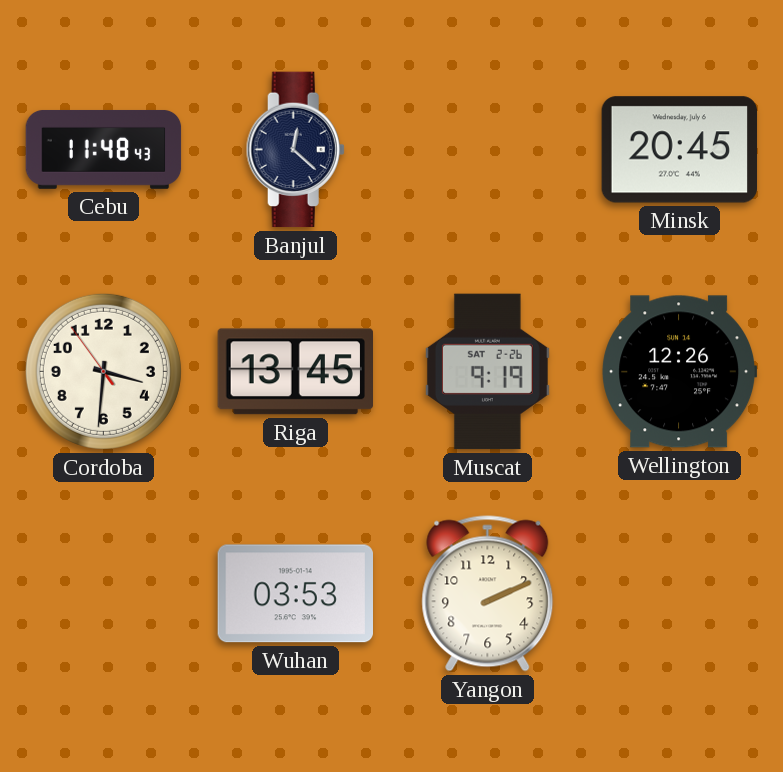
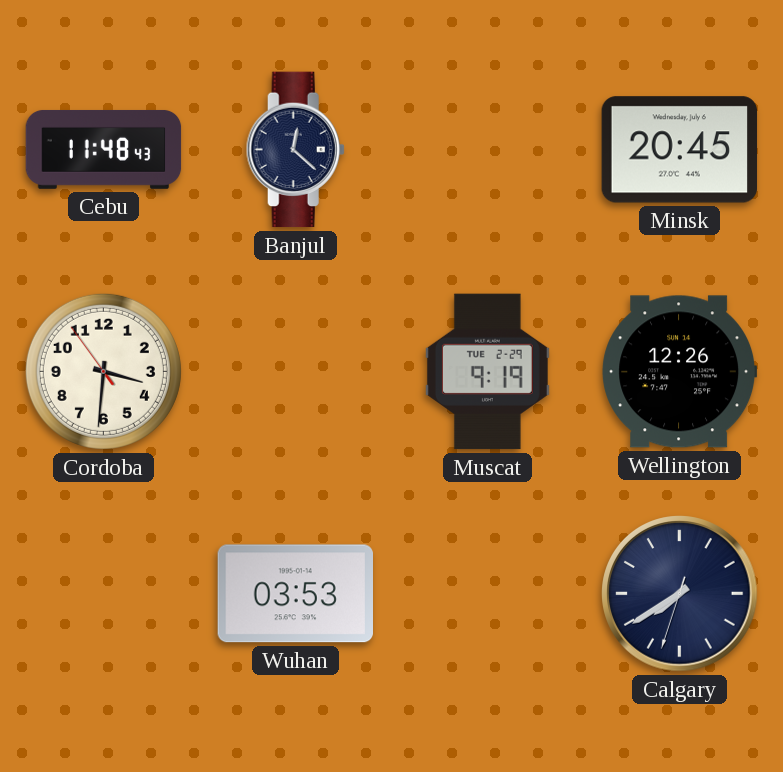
Riga: 13:45 -> none
Muscat date: SAT 2-26 -> TUE 2-29
Yangon: 2:11 -> none
Calgary: none -> 7:39
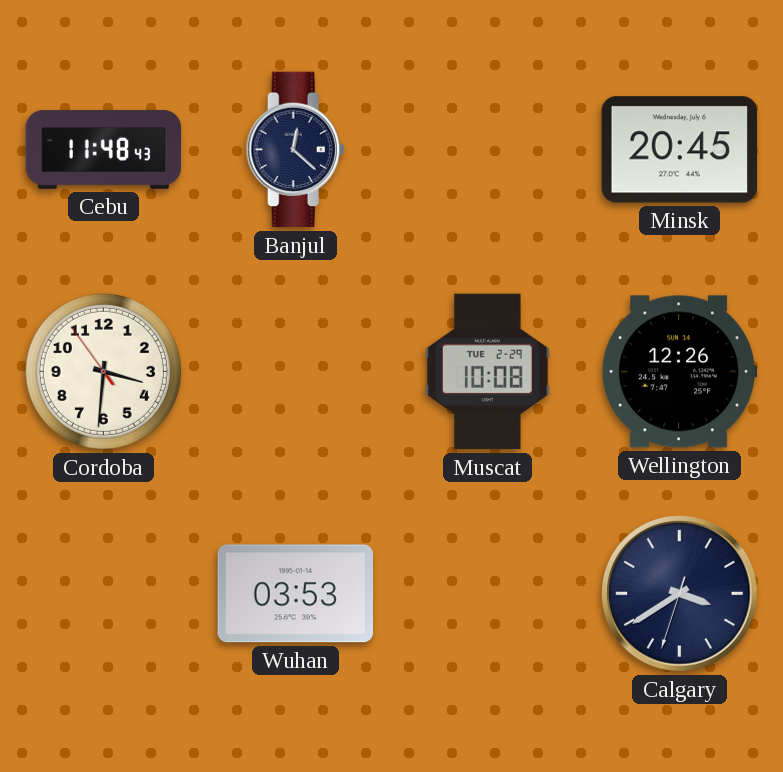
Muscat: 9:19 -> 10:08
Calgary: 7:39 -> 3:39
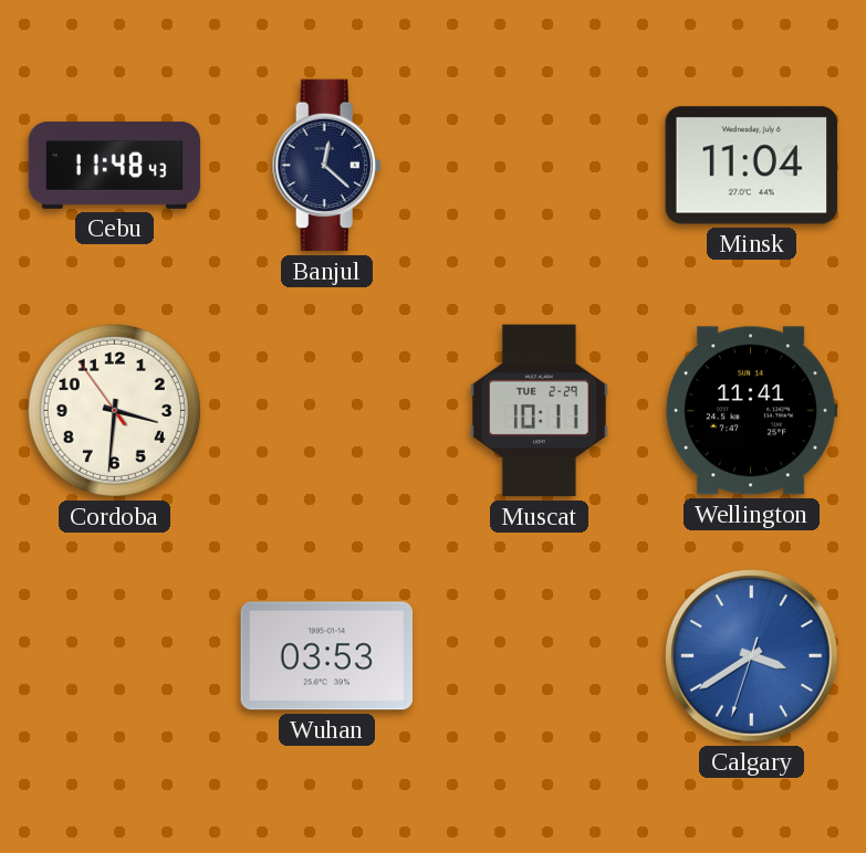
Minsk: 20:45 -> 11:04
Muscat: 10:08 -> 10:11
Wellington: 12:26 -> 11:41
Calgary dial: navy -> blue
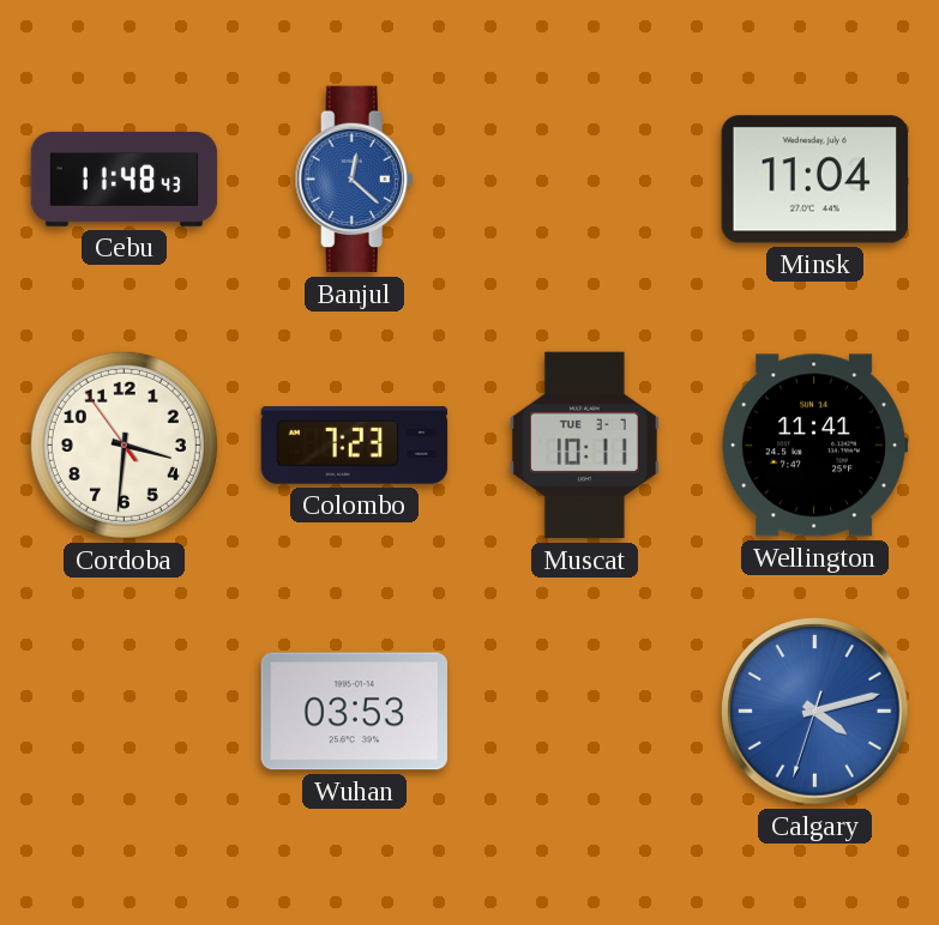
Banjul dial: navy -> blue
Colombo: none -> 7:23
Muscat date: TUE 2-29 -> TUE 3-7
Calgary: 3:39 -> 4:12
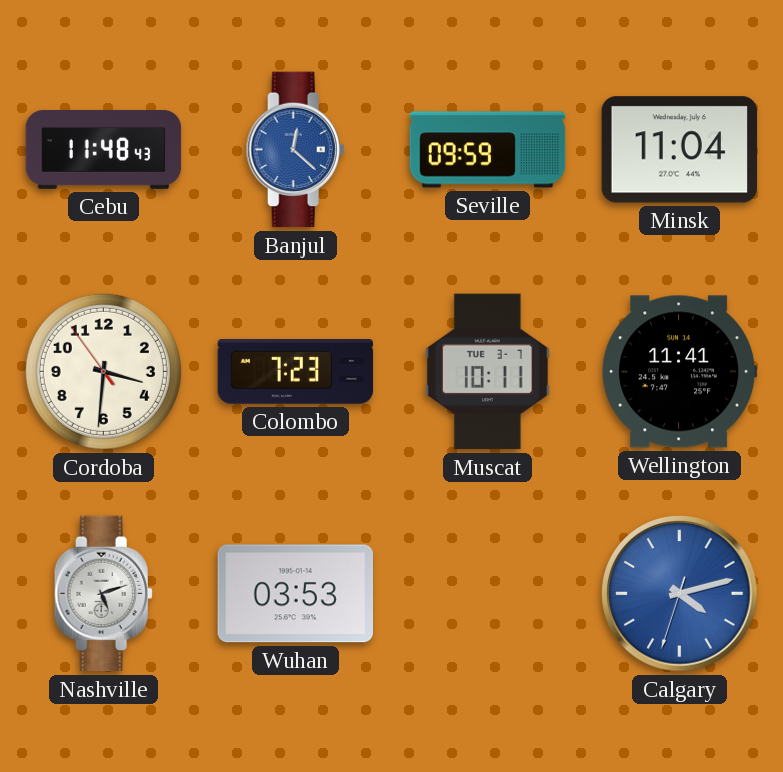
Seville: none -> 09:59
Nashville: none -> 5:12
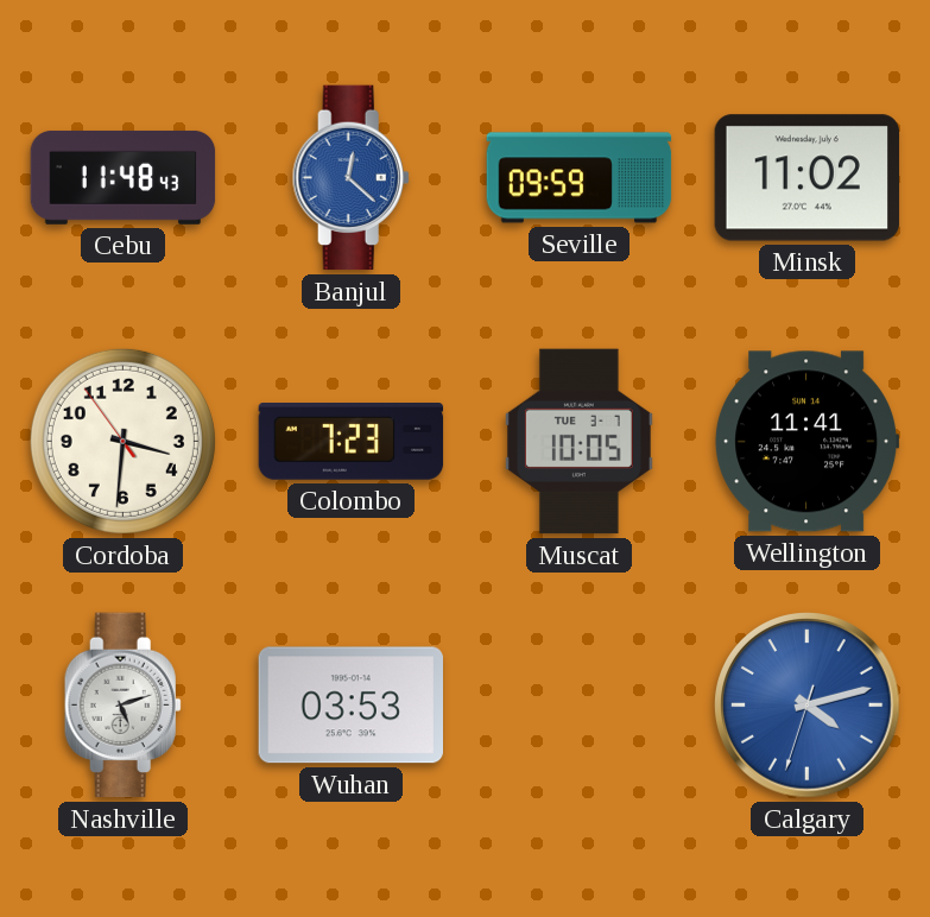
Minsk: 11:04 -> 11:02
Muscat: 10:11 -> 10:05
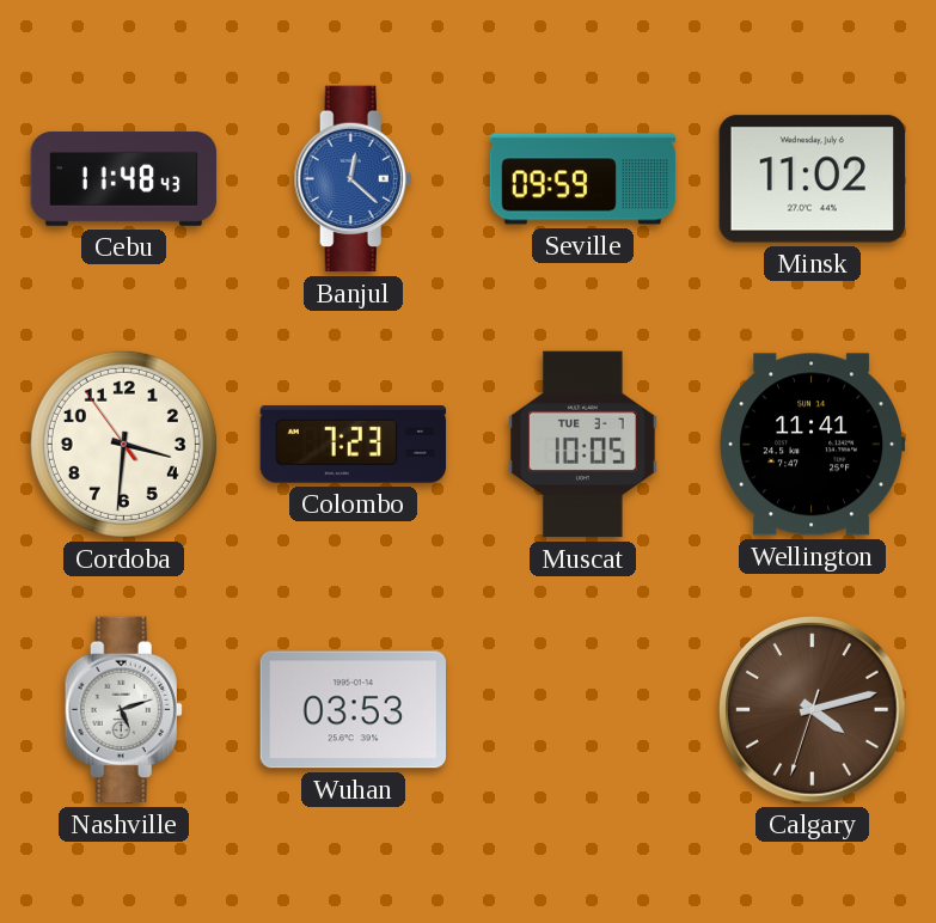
Calgary dial: blue -> brown
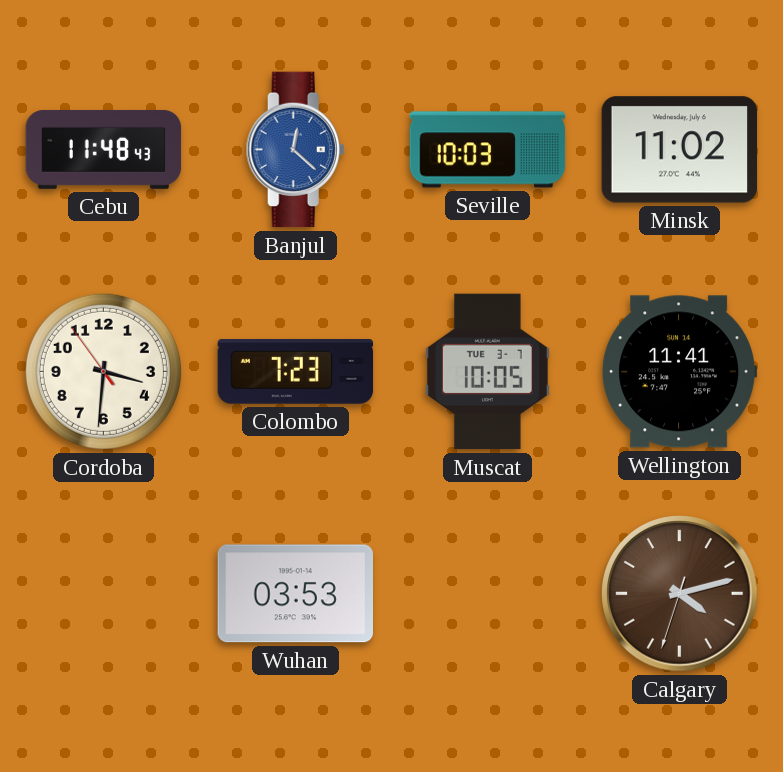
Seville: 09:59 -> 10:03
Nashville: 5:12 -> none
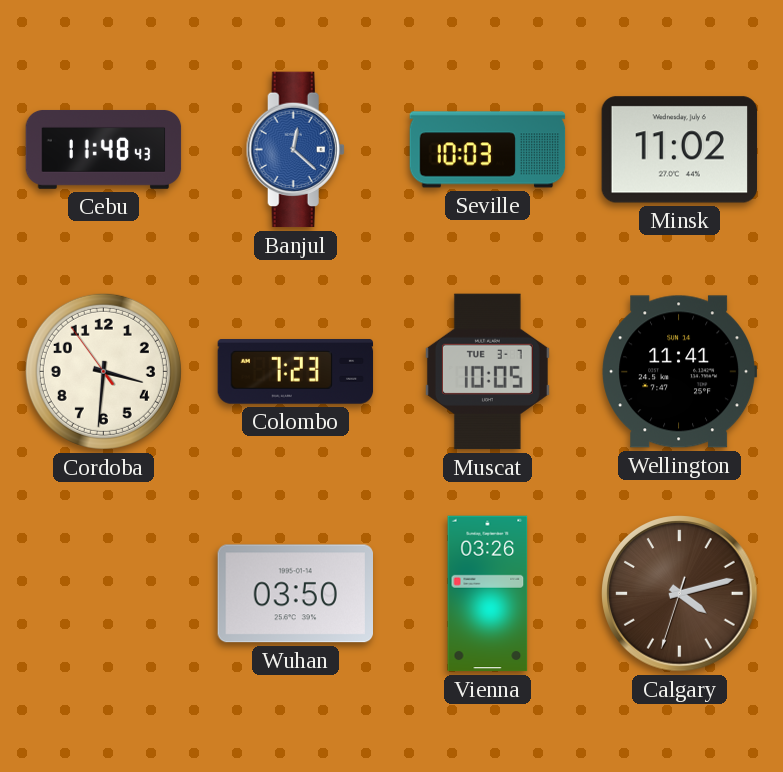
Wuhan: 03:53 -> 03:50
Vienna: none -> 03:26
